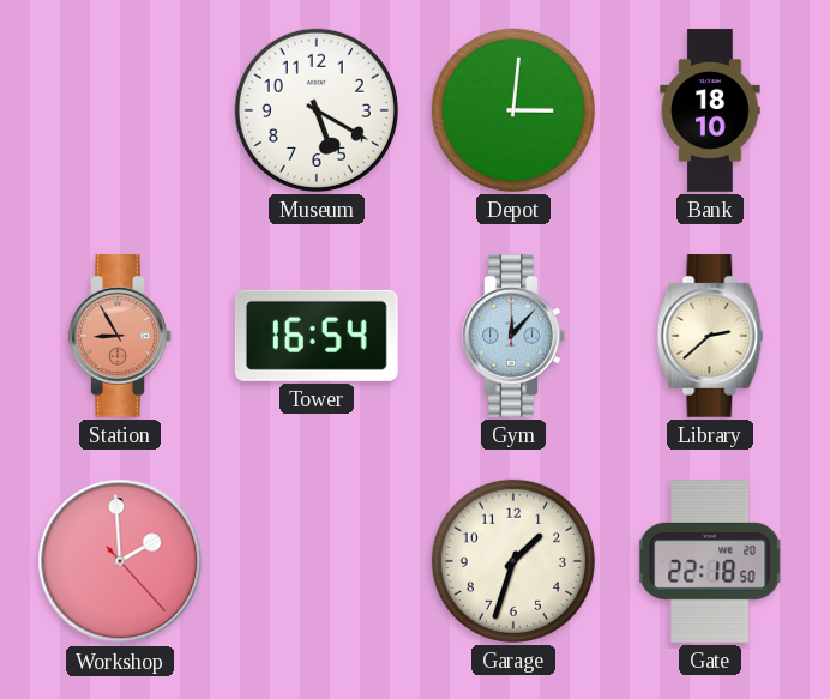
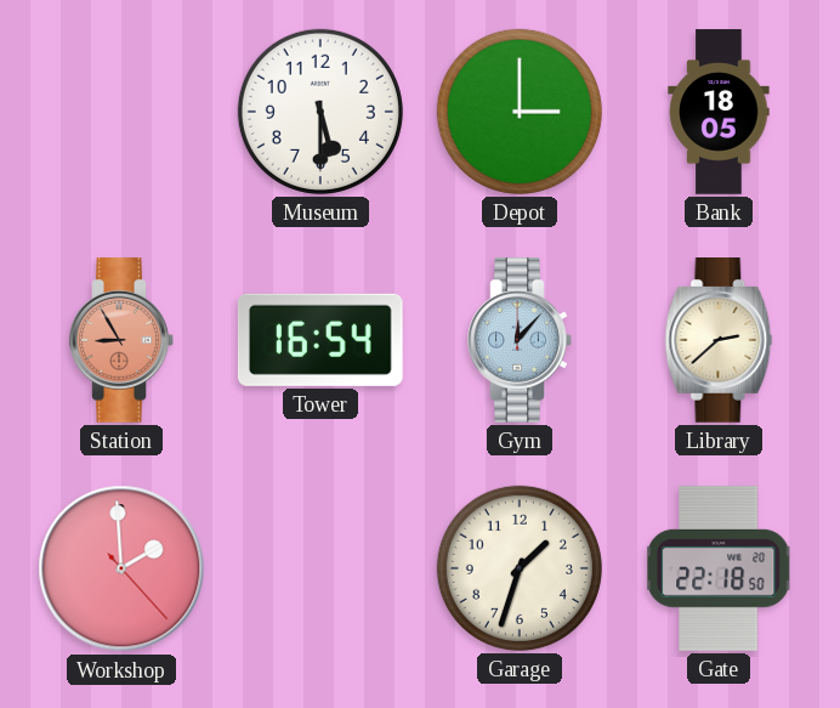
Museum: 5:20 -> 5:30
Depot: 3:01 -> 3:00
Bank: 18:10 -> 18:05
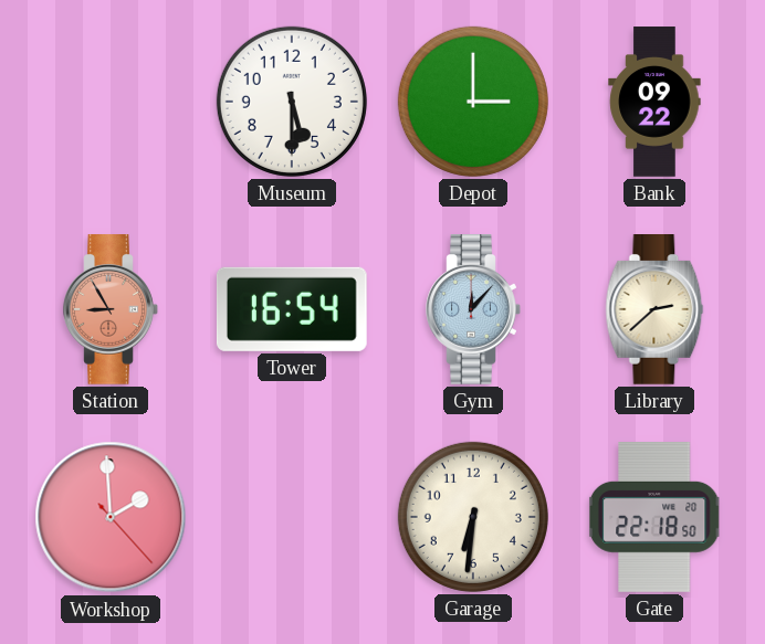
Bank: 18:05 -> 09:22
Garage: 1:33 -> 6:31
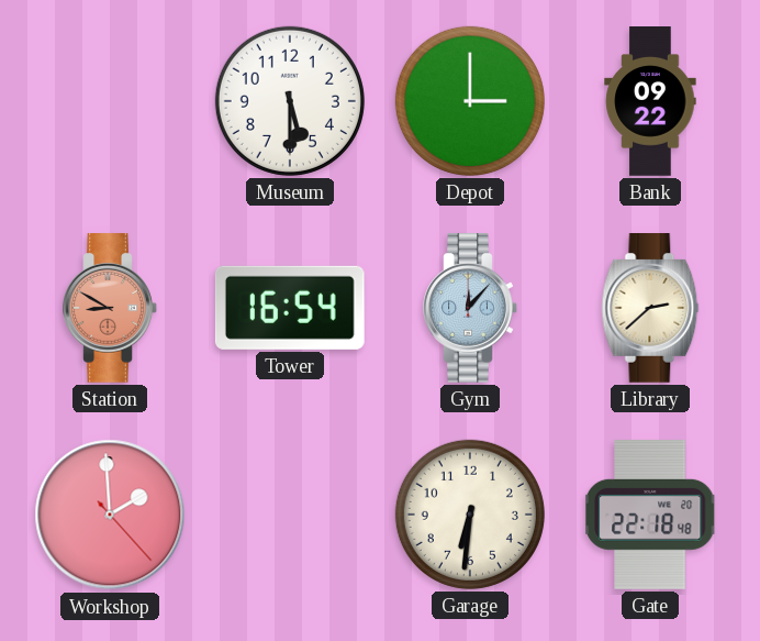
Station: 8:55 -> 8:50
Gate: 22:18:50 -> 22:18:48
